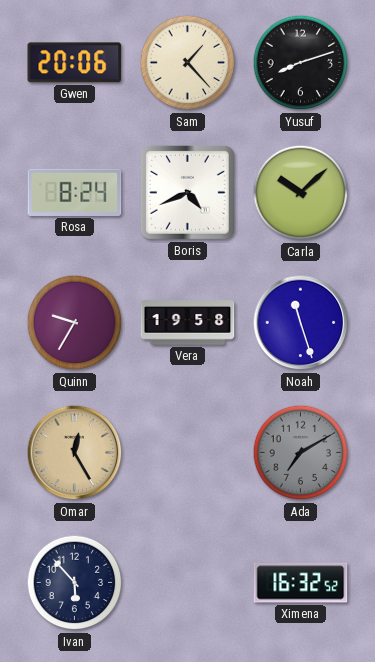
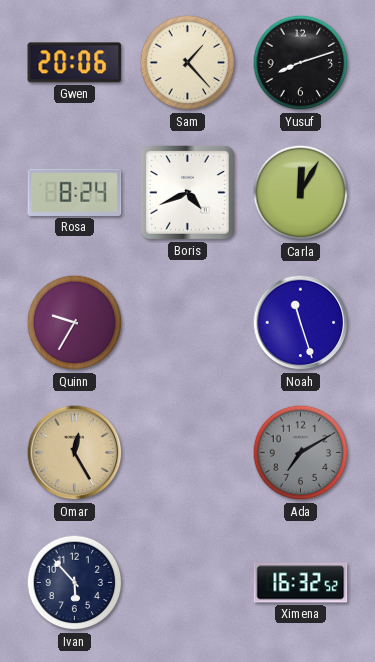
Carla: 10:08 -> 12:05
Vera: 19:58 -> none
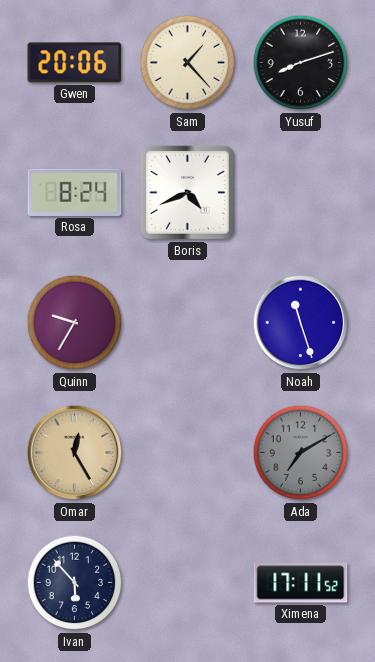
Carla: 12:05 -> none
Ximena: 16:32 -> 17:11
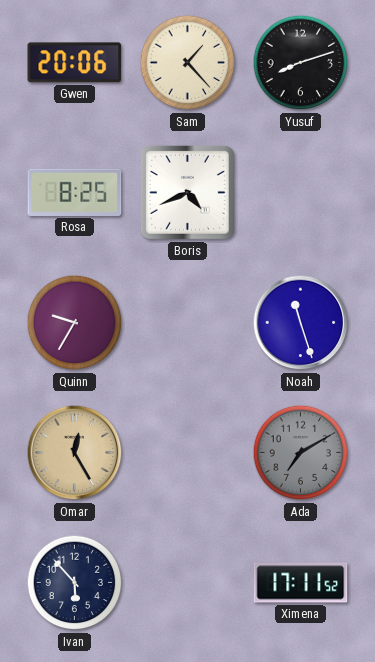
Rosa: 8:24 -> 8:25
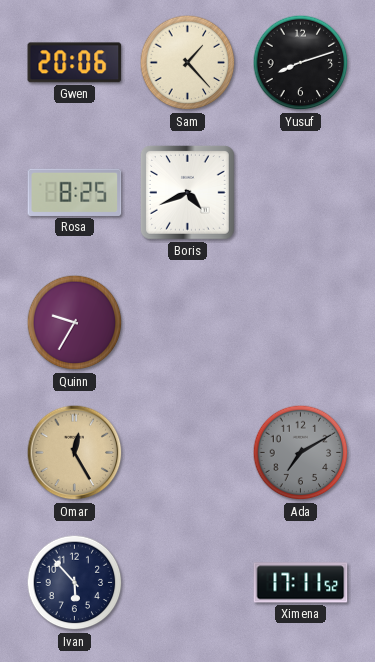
Noah: 11:27 -> none
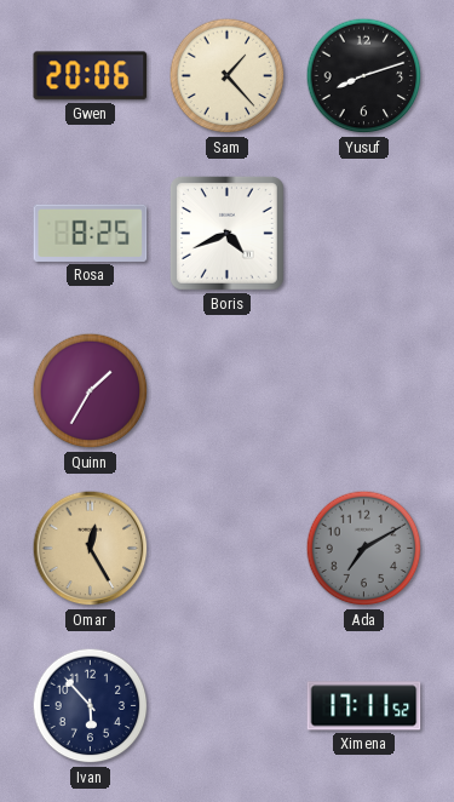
Quinn: 9:35 -> 1:35
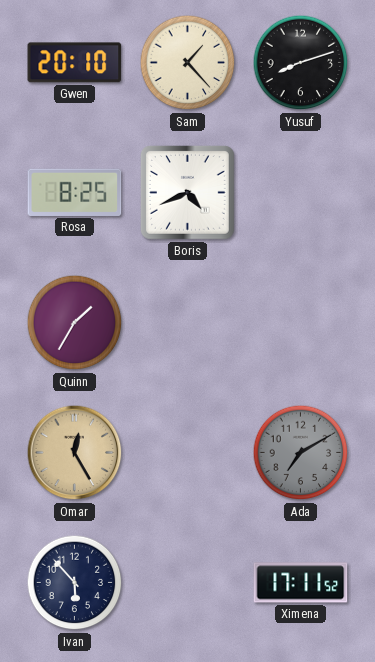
Gwen: 20:06 -> 20:10
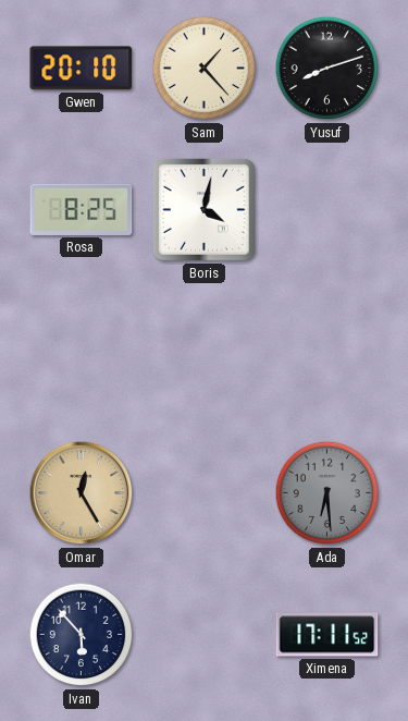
Boris: 4:41 -> 4:02
Quinn: 1:35 -> none
Ada: 7:10 -> 6:29
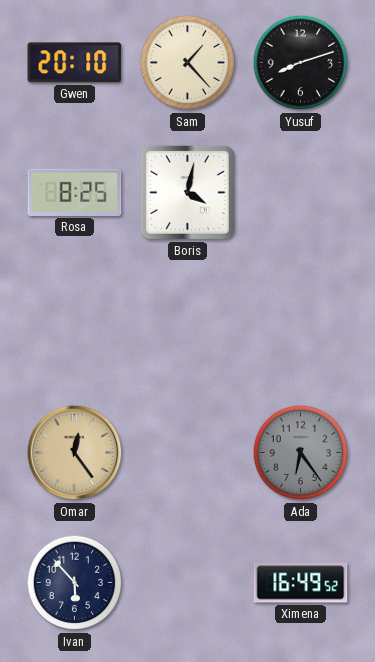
Omar: 12:25 -> 12:24
Ada: 6:29 -> 6:24
Ximena: 17:11 -> 16:49
